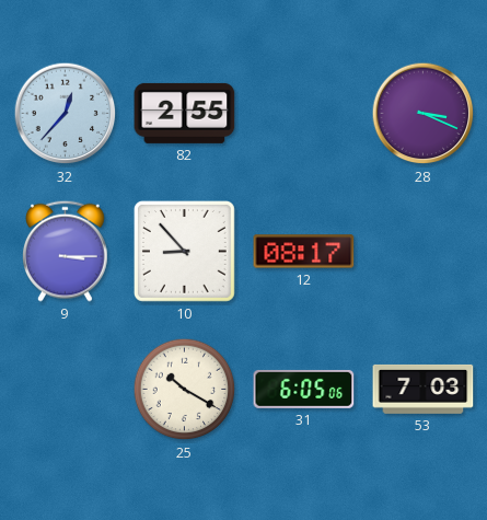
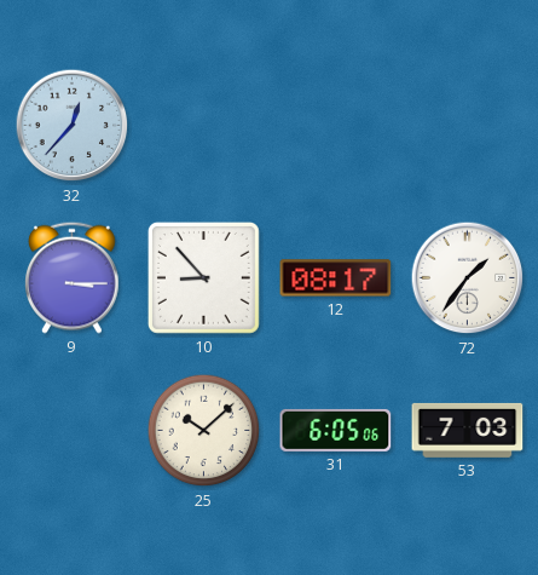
82: 2:55 -> none
28: 3:19 -> none
72: none -> 1:36
25: 10:20 -> 10:08
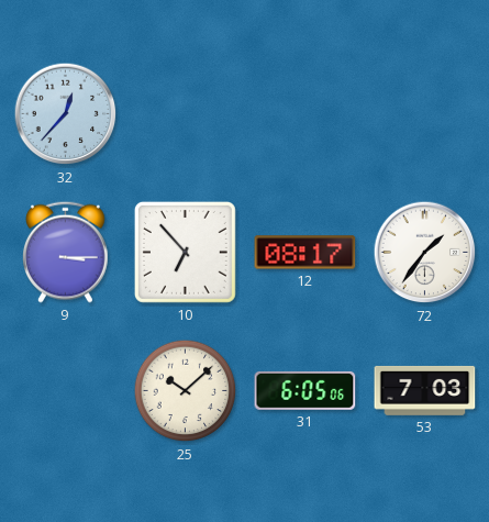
10: 8:53 -> 6:53
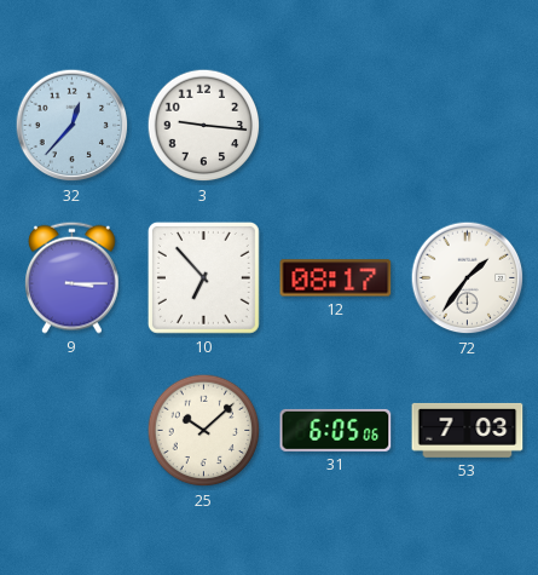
3: none -> 9:16
